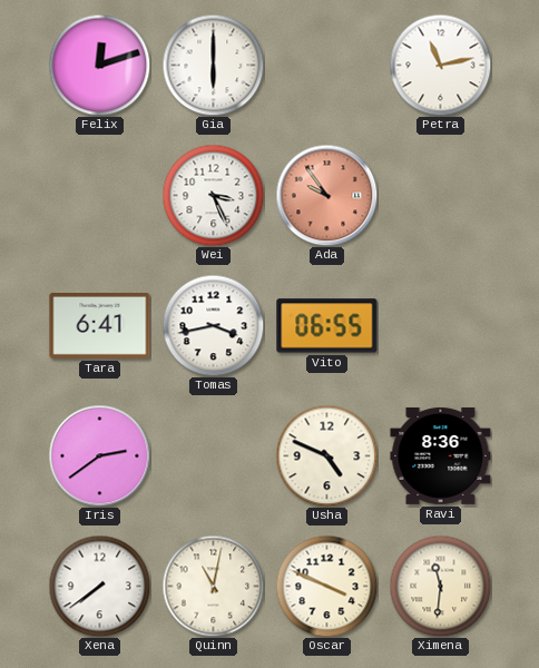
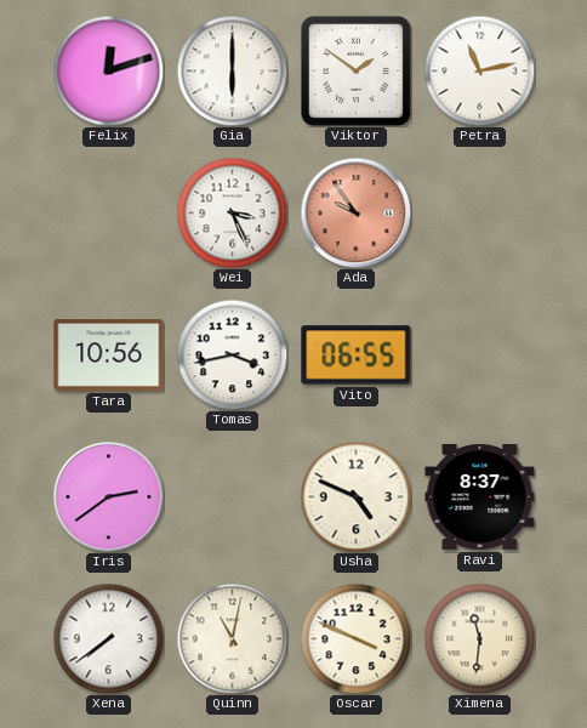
Viktor: none -> 1:51
Tara: 6:41 -> 10:56
Ravi: 8:36 -> 8:37
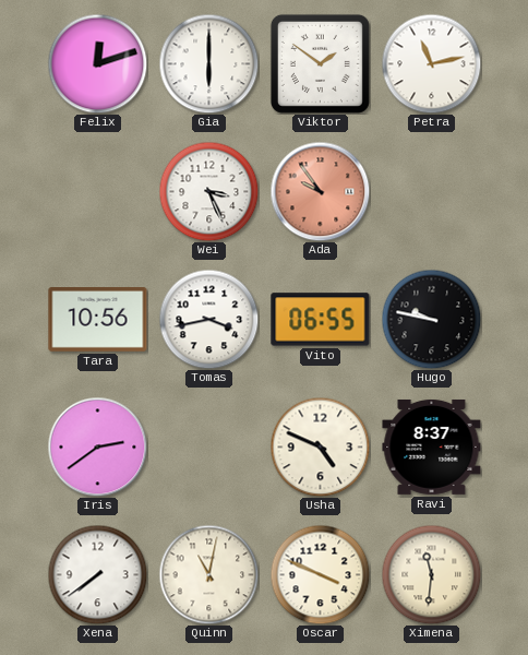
Hugo: none -> 9:47
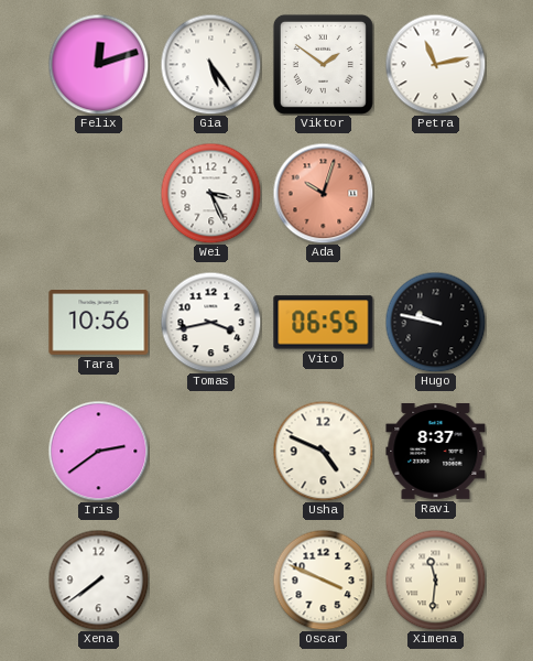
Gia: 6:00 -> 5:24
Ada: 9:54 -> 10:03
Quinn: 11:02 -> none
